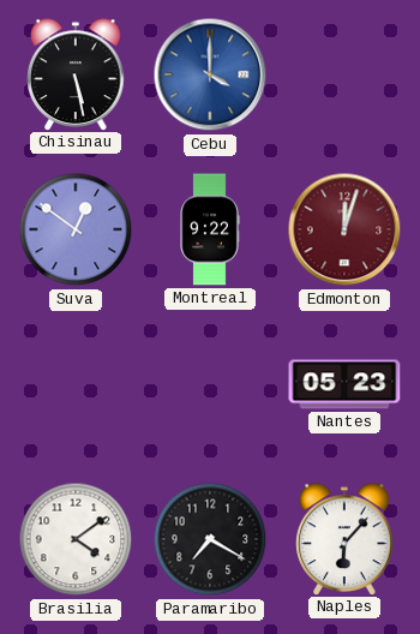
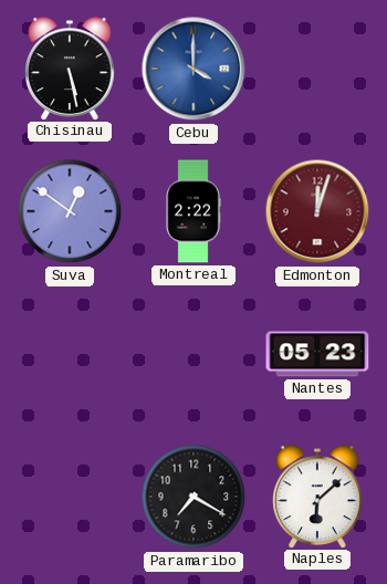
Montreal: 9:22 -> 2:22
Brasilia: 4:09 -> none
Naples: 6:07 -> 6:08
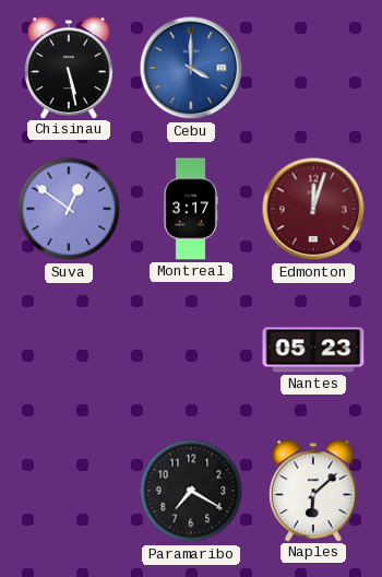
Montreal: 2:22 -> 3:17
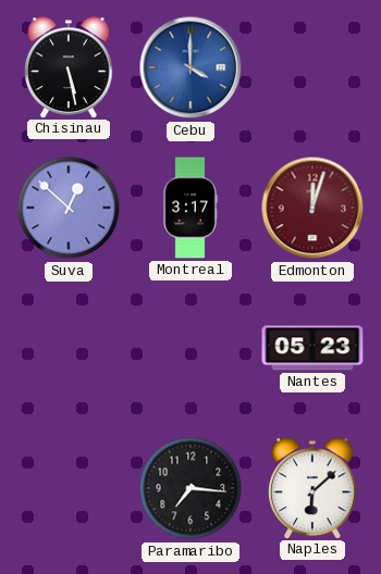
Suva: 12:51 -> 12:52
Paramaribo: 7:20 -> 7:16
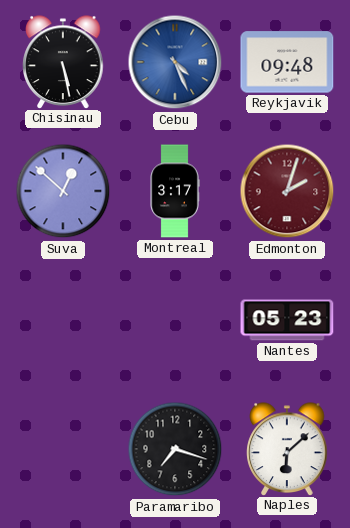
Cebu: 4:00 -> 4:26
Reykjavik: none -> 09:48
Edmonton: 12:03 -> 2:03
Paramaribo: 7:16 -> 7:18
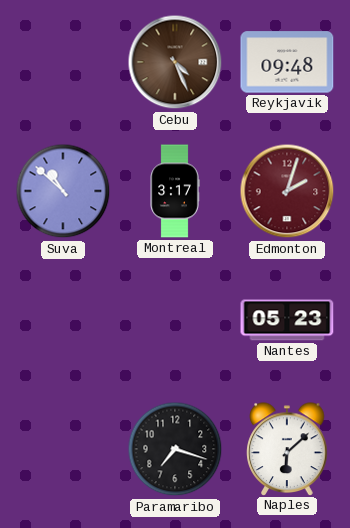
Chisinau: 5:28 -> none
Cebu dial: blue -> brown
Suva: 12:52 -> 10:52
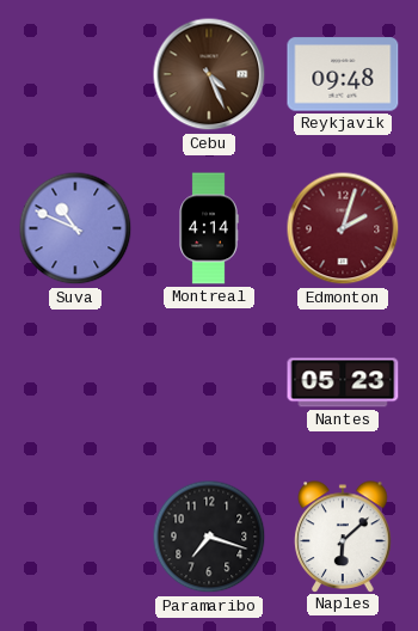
Suva: 10:52 -> 10:49
Montreal: 3:17 -> 4:14
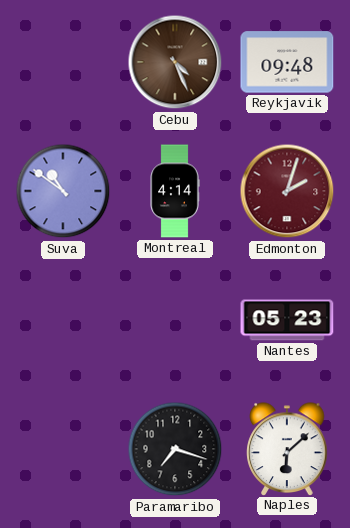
Suva: 10:49 -> 10:51
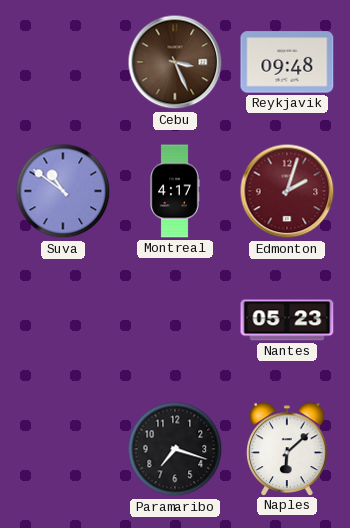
Cebu: 4:26 -> 3:26
Montreal: 4:14 -> 4:17
